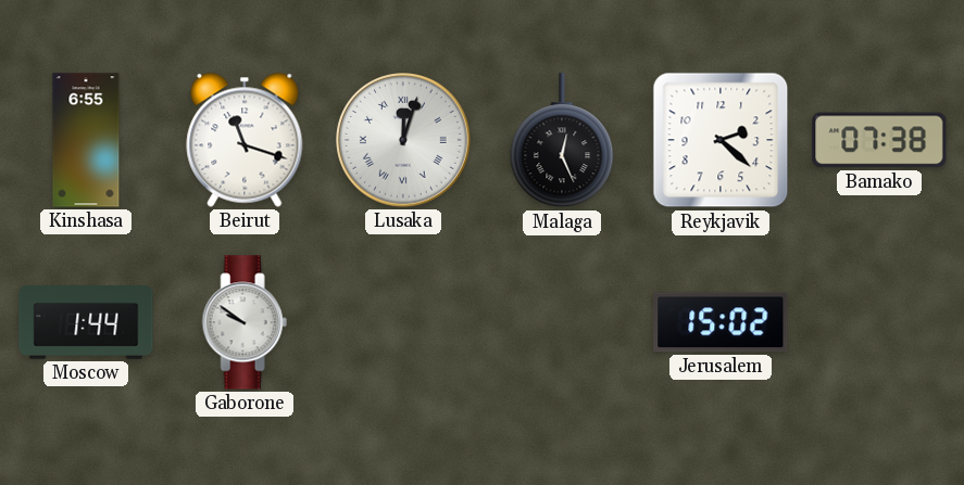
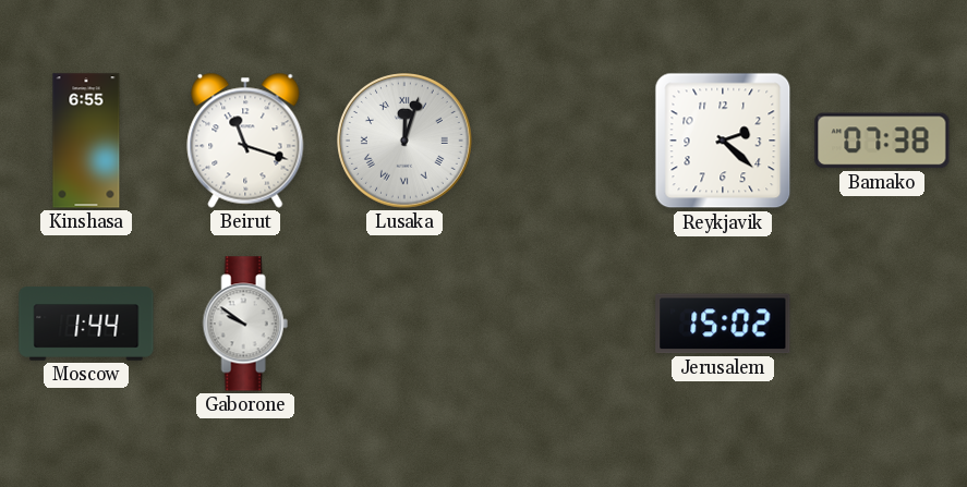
Malaga: 12:26 -> none
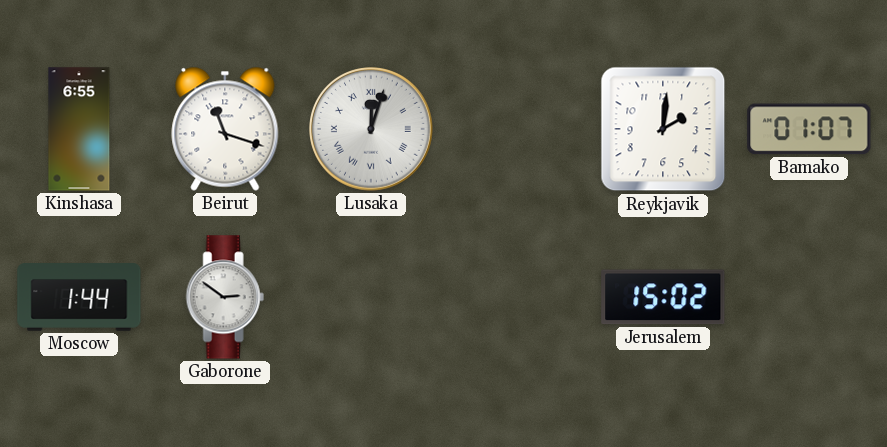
Reykjavik: 2:22 -> 2:01
Bamako: 07:38 -> 01:07
Gaborone: 9:51 -> 2:51
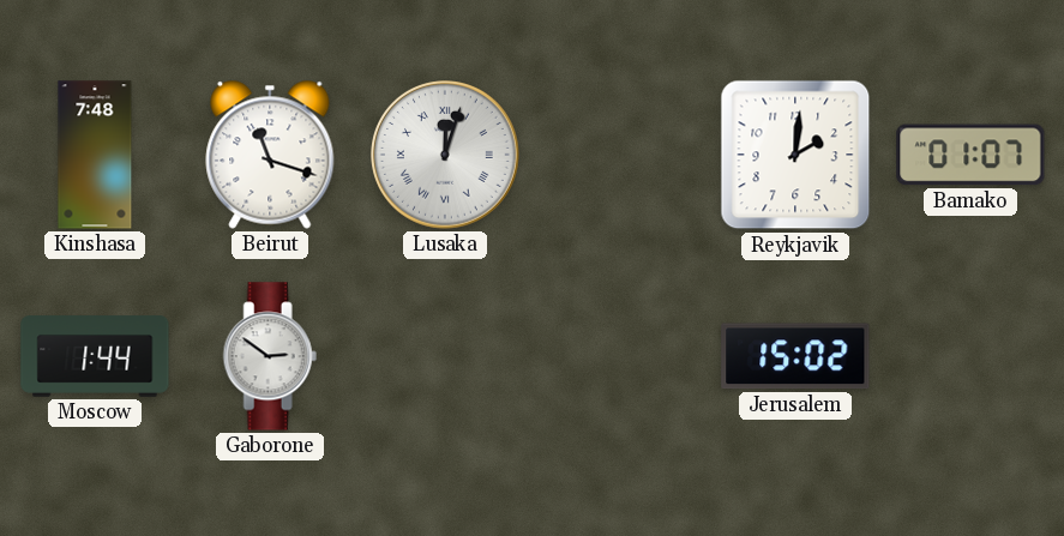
Kinshasa: 6:55 -> 7:48
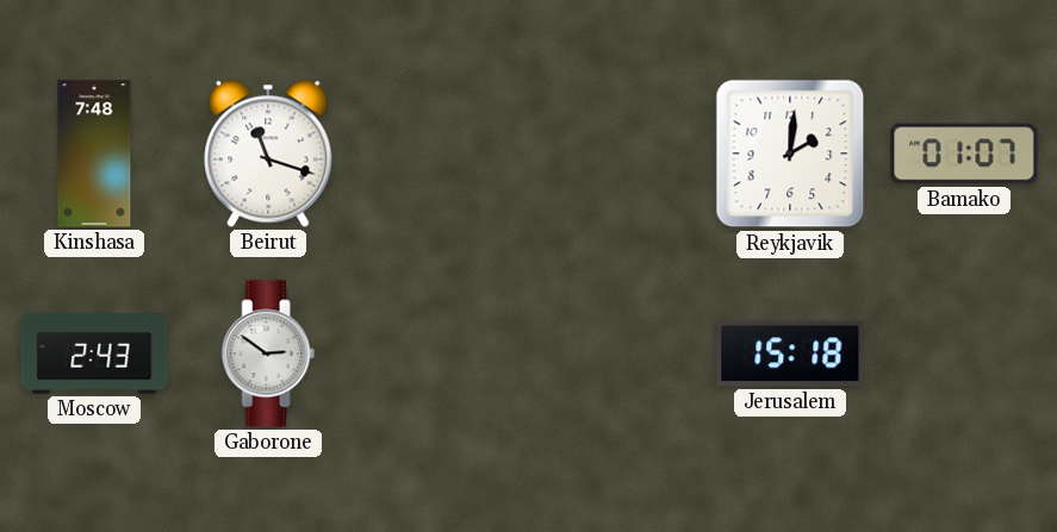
Lusaka: 12:03 -> none
Moscow: 1:44 -> 2:43
Jerusalem: 15:02 -> 15:18
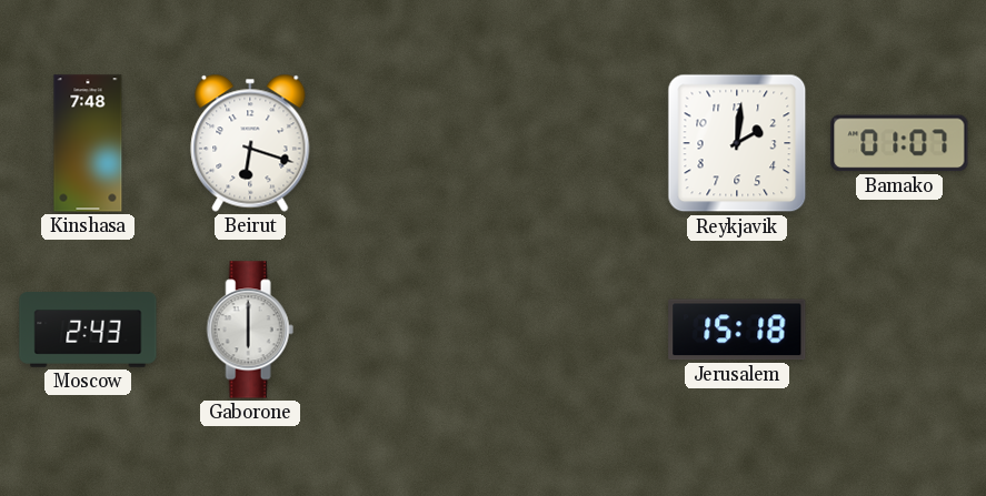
Beirut: 11:18 -> 6:18
Gaborone: 2:51 -> 6:00
